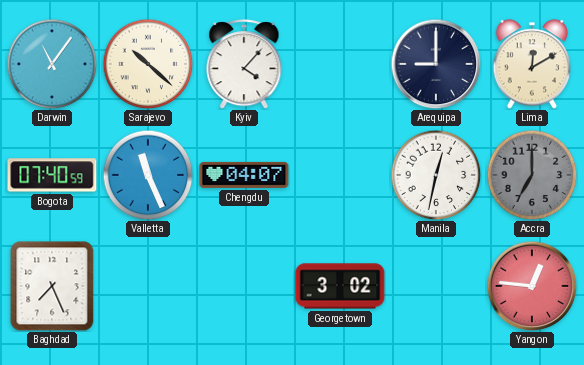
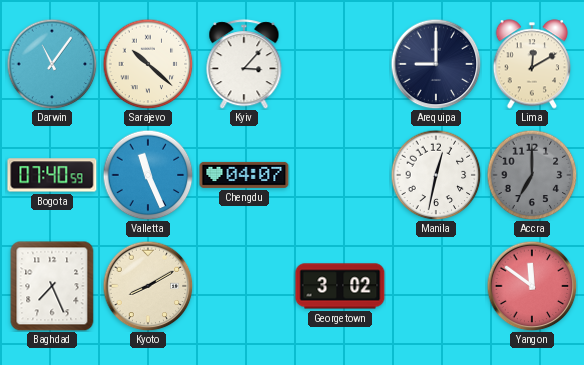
Kyiv: 4:07 -> 3:07
Kyoto: none -> 8:10
Yangon: 12:46 -> 11:51
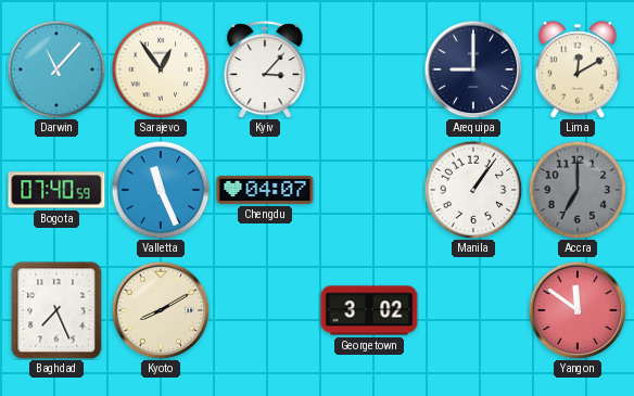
Darwin: 11:06 -> 11:07
Sarajevo: 10:22 -> 12:54
Manila: 12:32 -> 1:06
